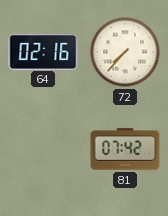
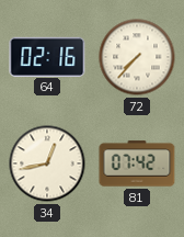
34: none -> 12:43
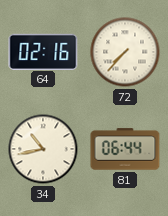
34: 12:43 -> 10:43
81: 07:42 -> 06:44
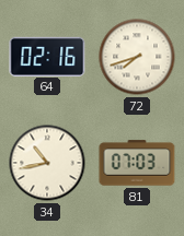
72: 7:37 -> 7:42
81: 06:44 -> 07:03
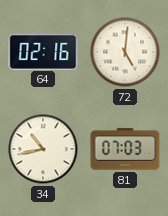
72: 7:42 -> 5:01
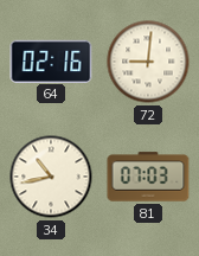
72: 5:01 -> 9:01
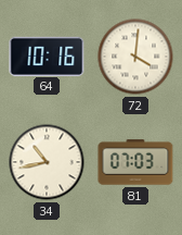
64: 02:16 -> 10:16
72: 9:01 -> 4:01
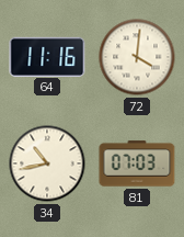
64: 10:16 -> 11:16
